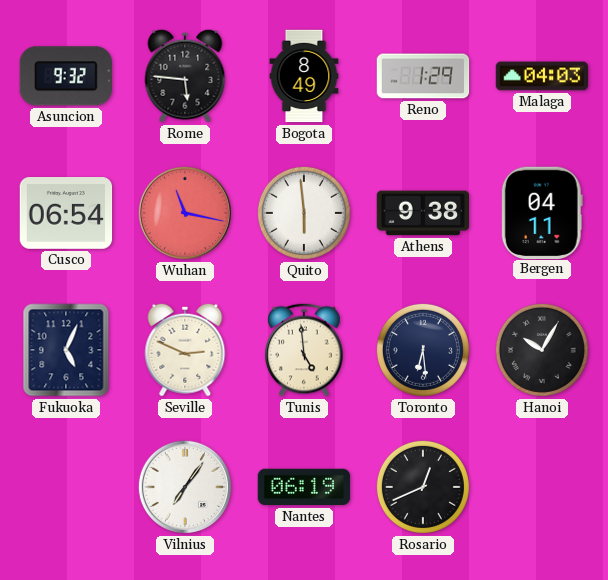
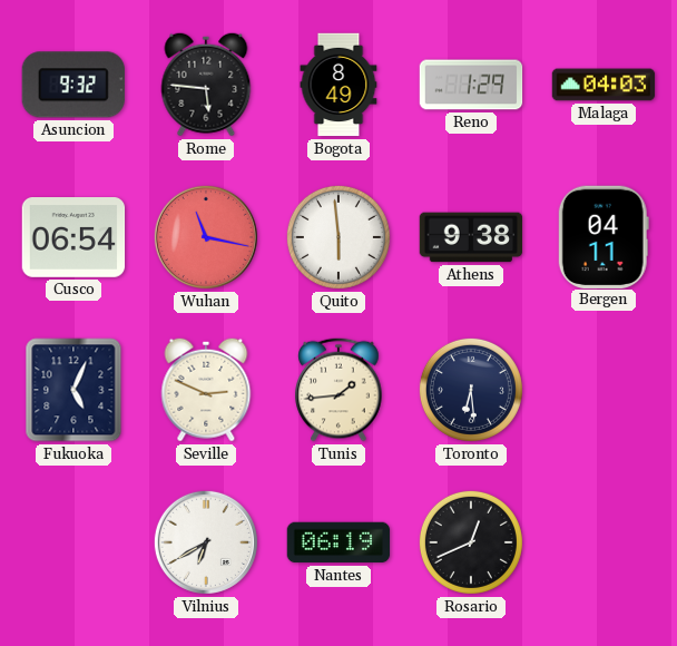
Tunis: 4:59 -> 1:44
Hanoi: 10:05 -> none
Vilnius: 7:06 -> 6:40
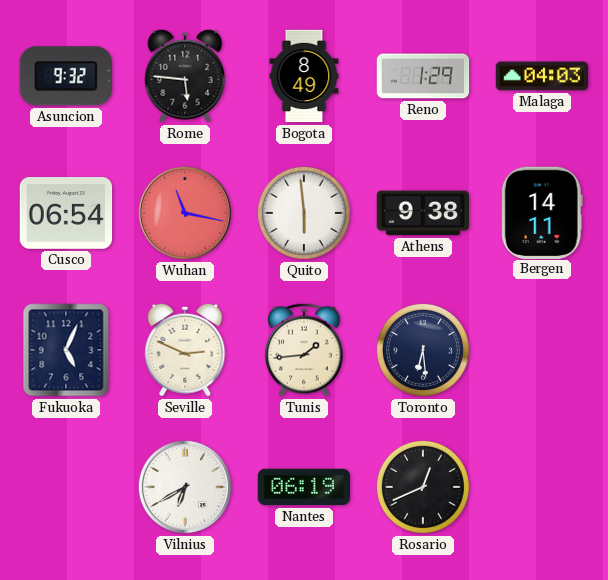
Bergen: 04:11 -> 14:11
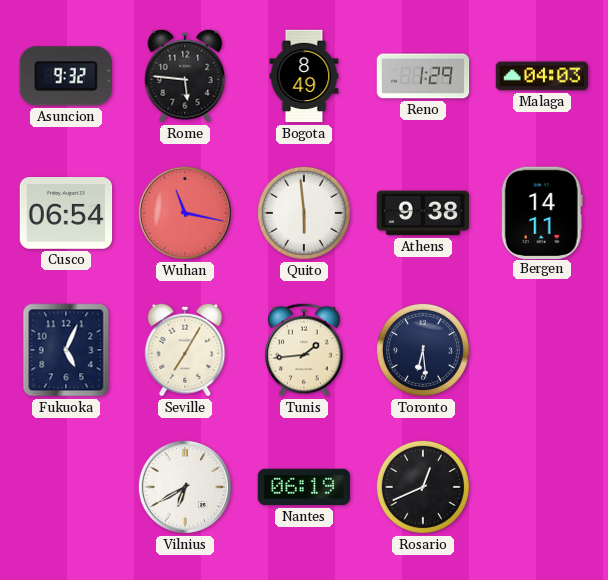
Seville: 2:49 -> 7:05
